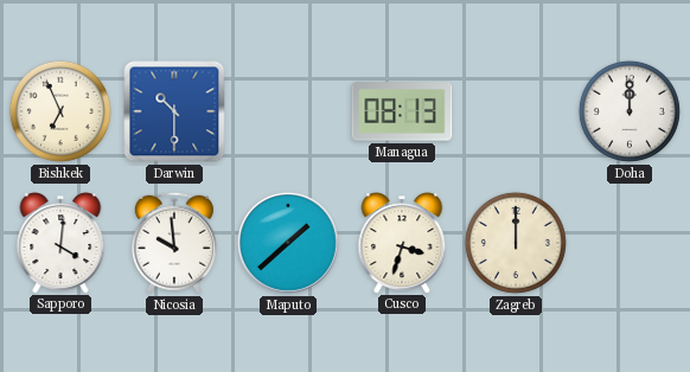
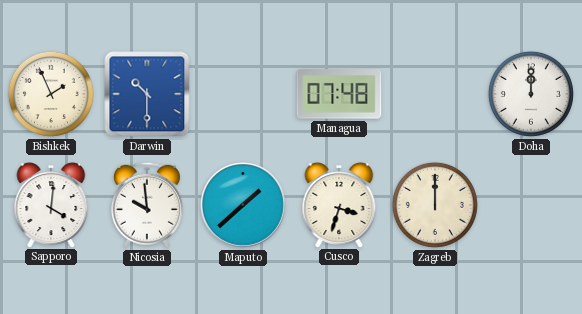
Bishkek: 6:56 -> 1:56
Managua: 08:13 -> 07:48
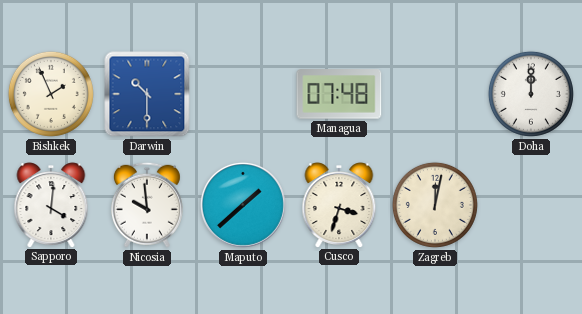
Zagreb: 12:00 -> 12:02
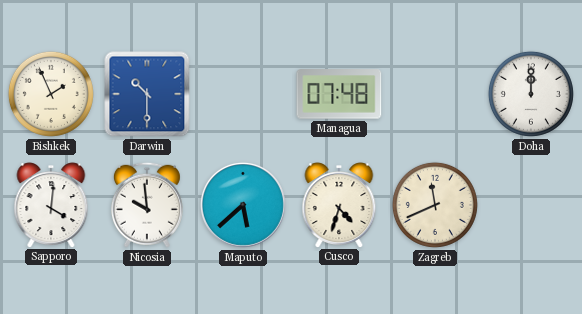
Maputo: 1:38 -> 5:38
Cusco: 3:33 -> 4:33
Zagreb: 12:02 -> 11:41
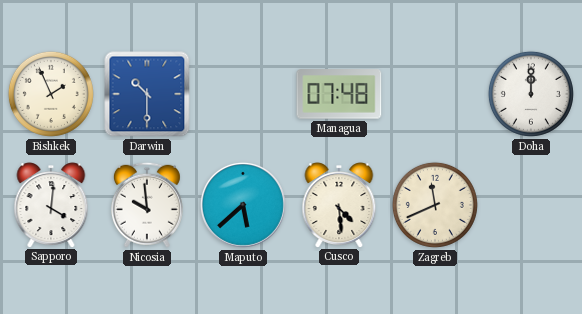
Cusco: 4:33 -> 4:29
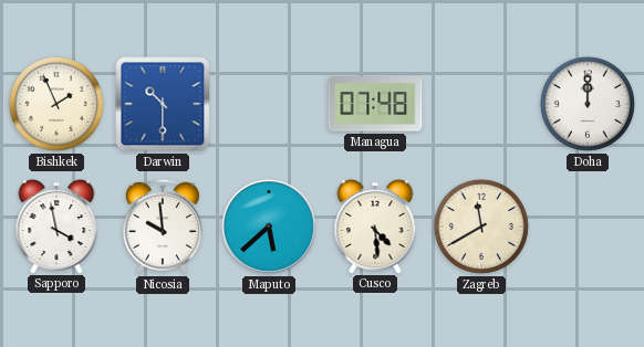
Sapporo: 4:01 -> 3:58
Zagreb: 11:41 -> 11:40
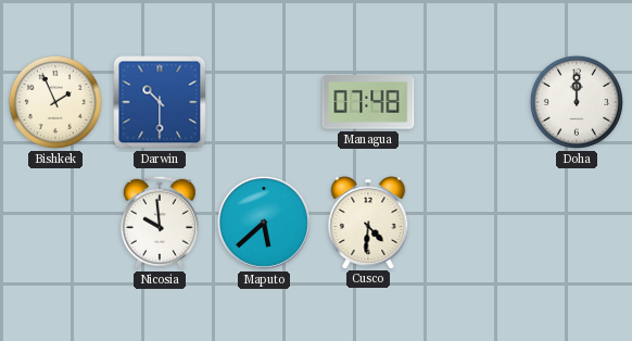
Sapporo: 3:58 -> none
Cusco: 4:29 -> 4:31
Zagreb: 11:40 -> none
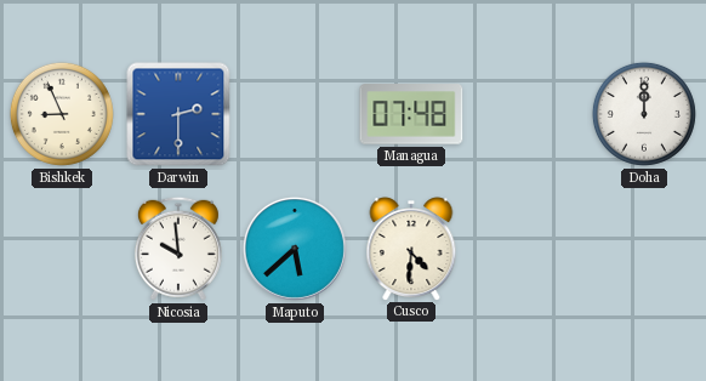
Bishkek: 1:56 -> 8:56
Darwin: 10:30 -> 2:30
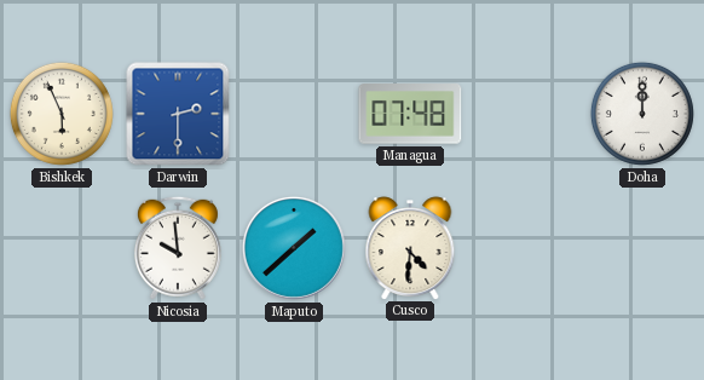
Bishkek: 8:56 -> 5:56
Maputo: 5:38 -> 1:38
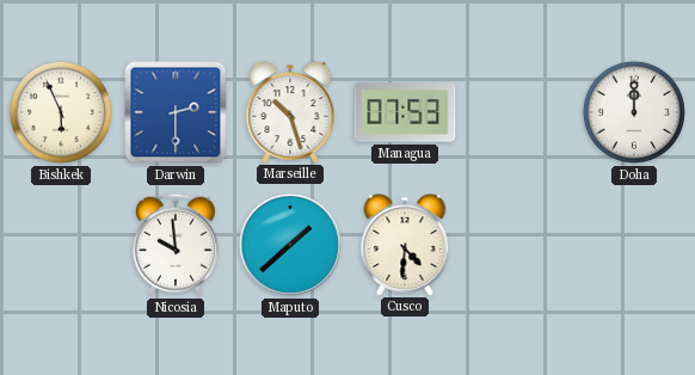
Marseille: none -> 10:27
Managua: 07:48 -> 07:53
